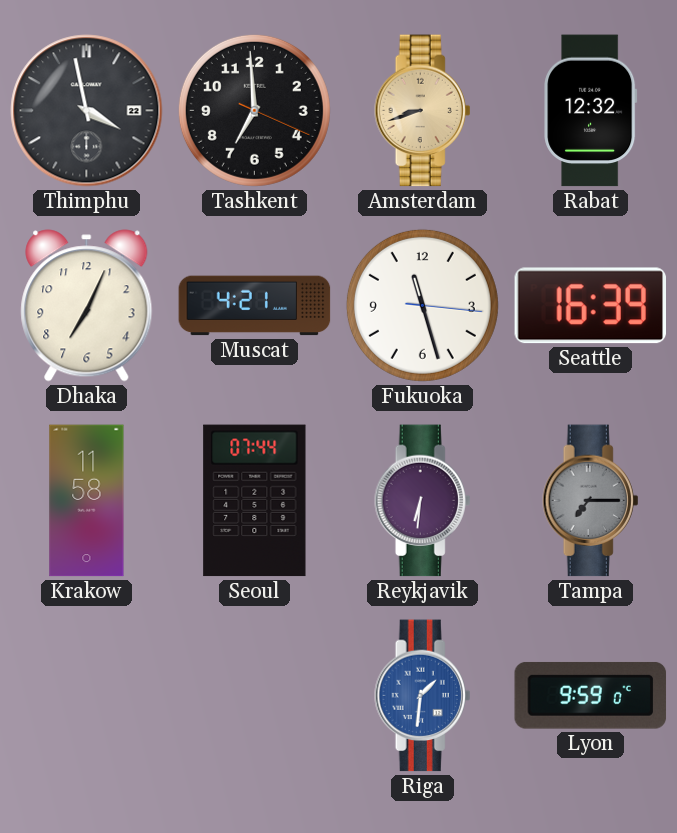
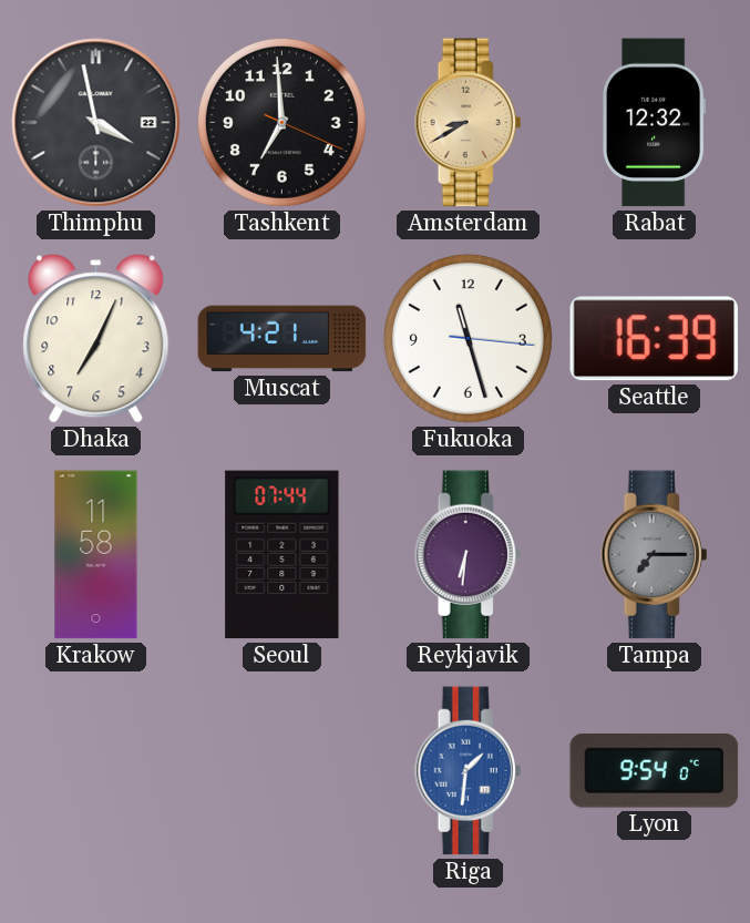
Amsterdam: 8:42 -> 8:40
Lyon: 9:59 -> 9:54
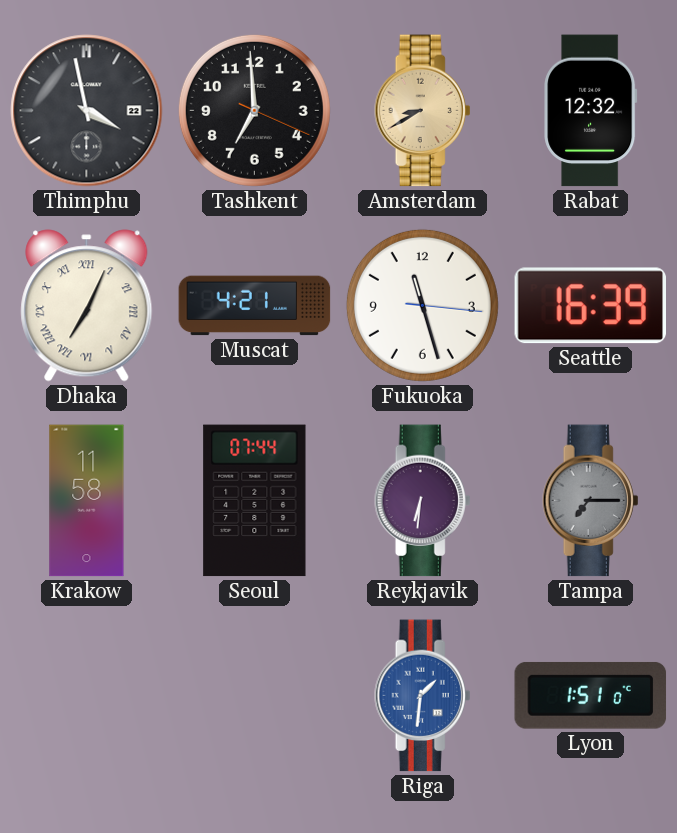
Dhaka numerals: Arabic -> Roman
Lyon: 9:54 -> 1:51
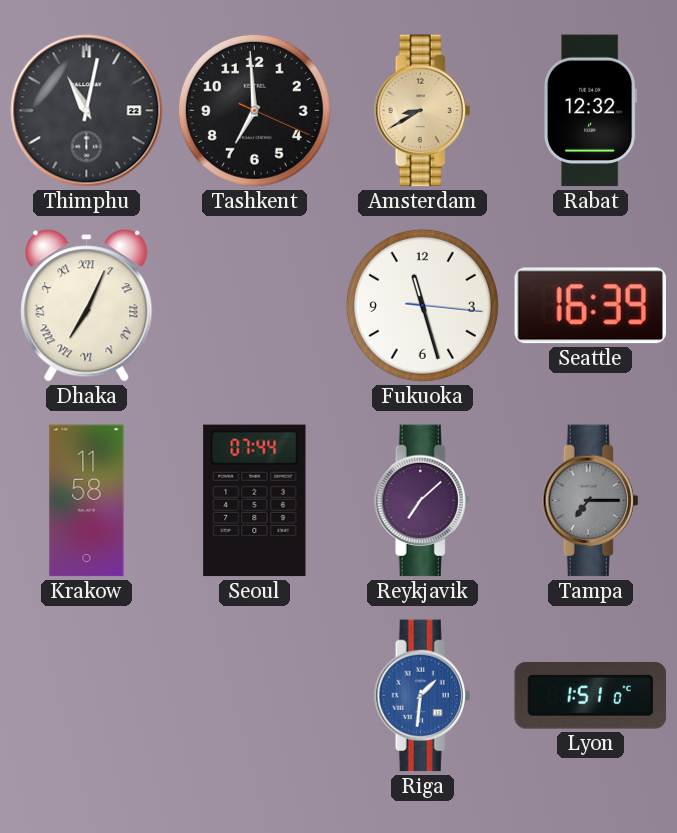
Thimphu: 3:58 -> 11:02
Muscat: 4:21 -> none
Reykjavik: 6:31 -> 7:08
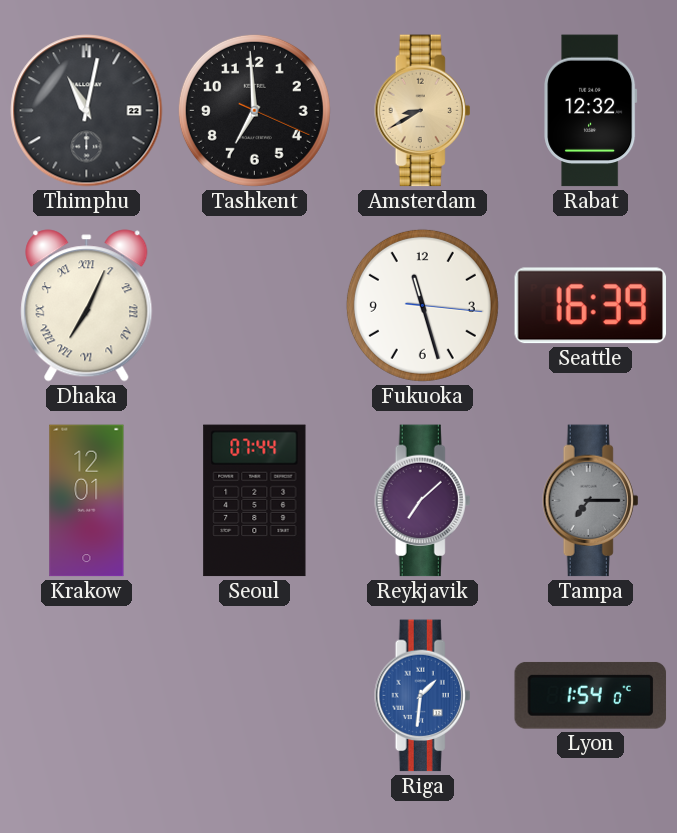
Krakow: 11:58 -> 12:01
Lyon: 1:51 -> 1:54
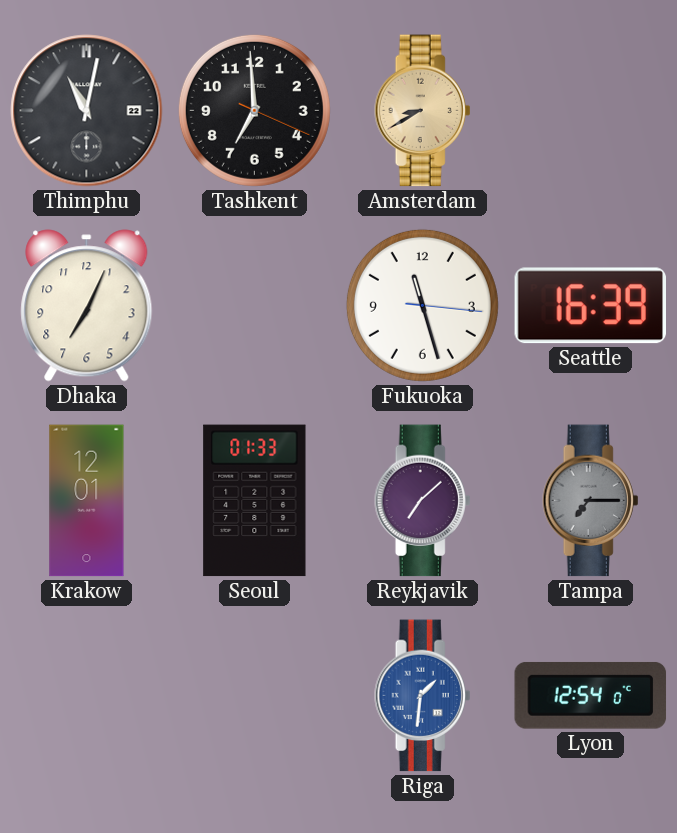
Rabat: 12:32 -> none
Dhaka numerals: Roman -> Arabic
Seoul: 07:44 -> 01:33
Lyon: 1:54 -> 12:54
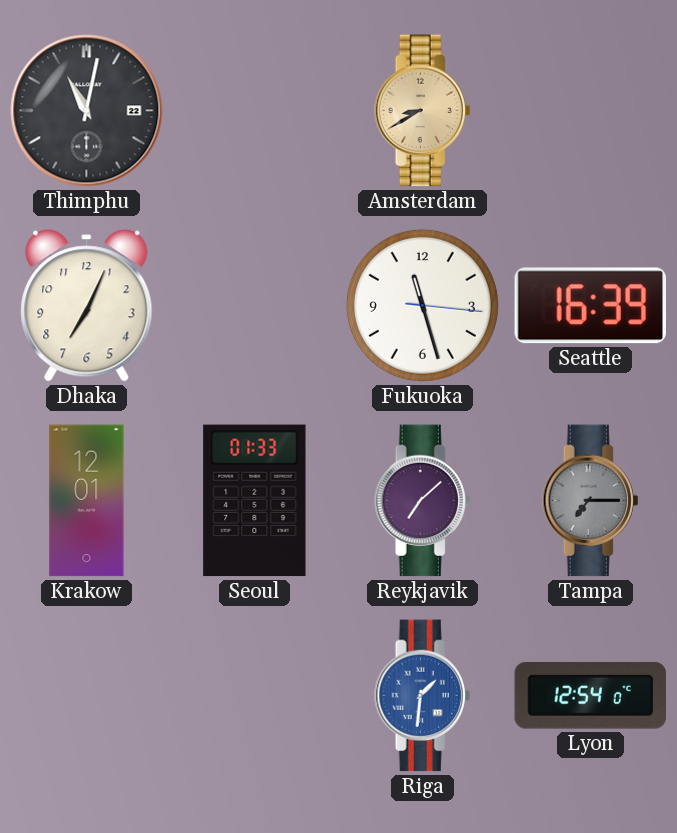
Tashkent: 6:59 -> none
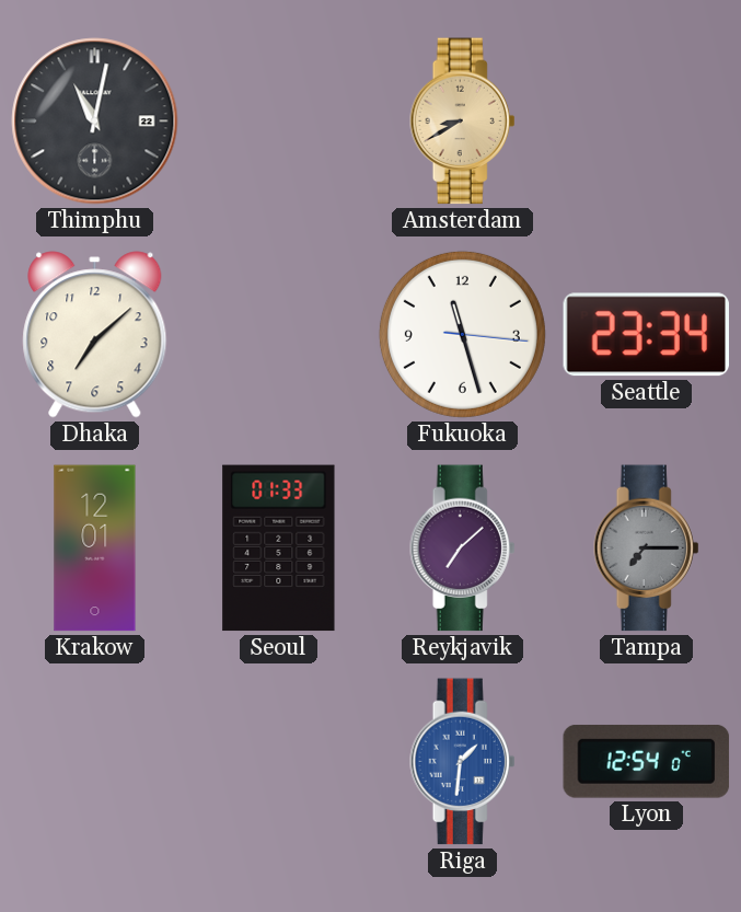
Dhaka: 7:04 -> 7:08
Seattle: 16:39 -> 23:34
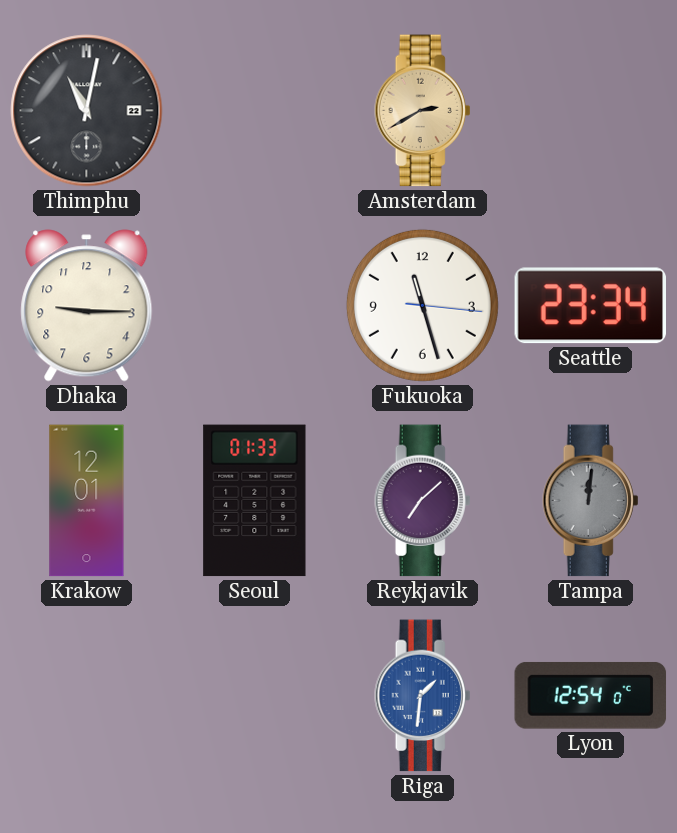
Amsterdam: 8:40 -> 2:40
Dhaka: 7:08 -> 9:15
Tampa: 7:15 -> 12:01
